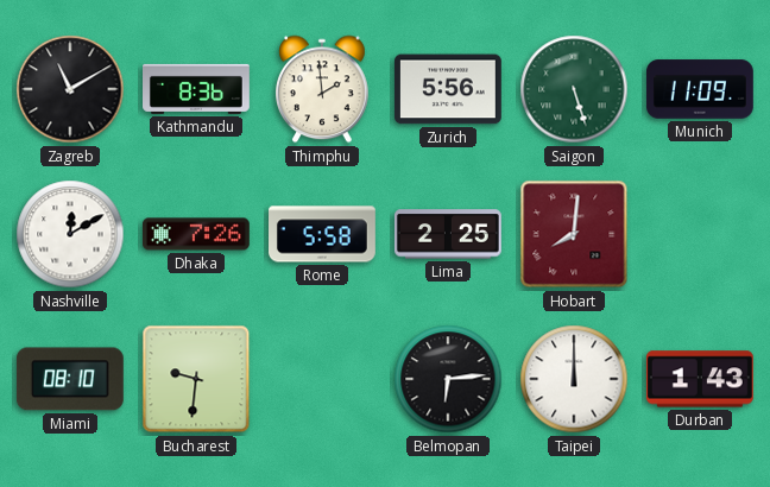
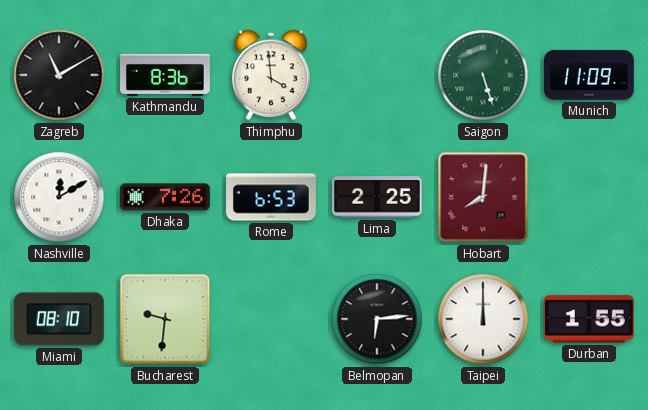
Thimphu: 1:59 -> 3:59
Zurich: 5:56 -> none
Rome: 5:58 -> 6:53
Durban: 1:43 -> 1:55
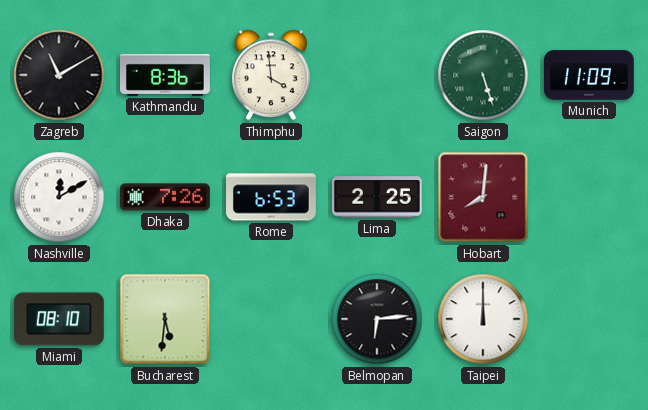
Bucharest: 9:31 -> 5:31
Durban: 1:55 -> none
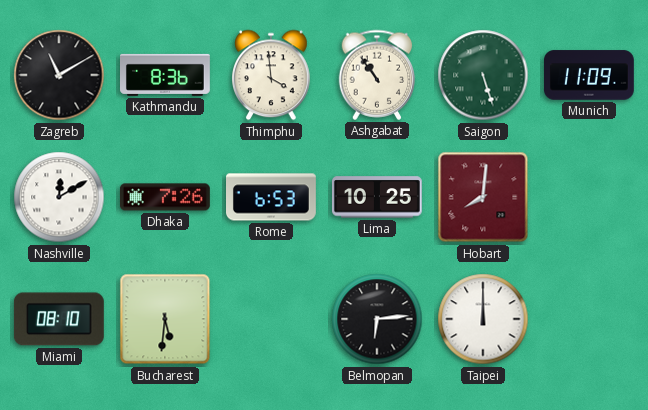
Ashgabat: none -> 10:54
Lima: 2:25 -> 10:25
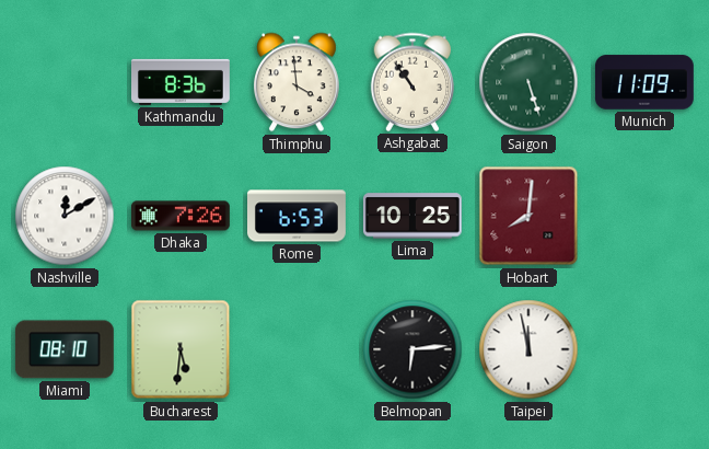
Zagreb: 11:10 -> none
Taipei: 12:00 -> 11:58
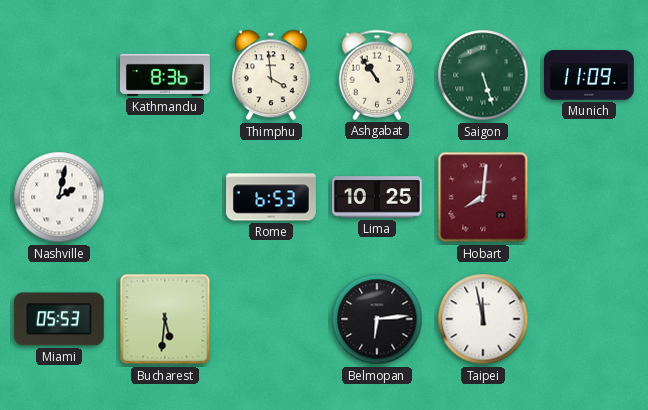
Nashville: 12:10 -> 2:02
Dhaka: 7:26 -> none
Miami: 08:10 -> 05:53
